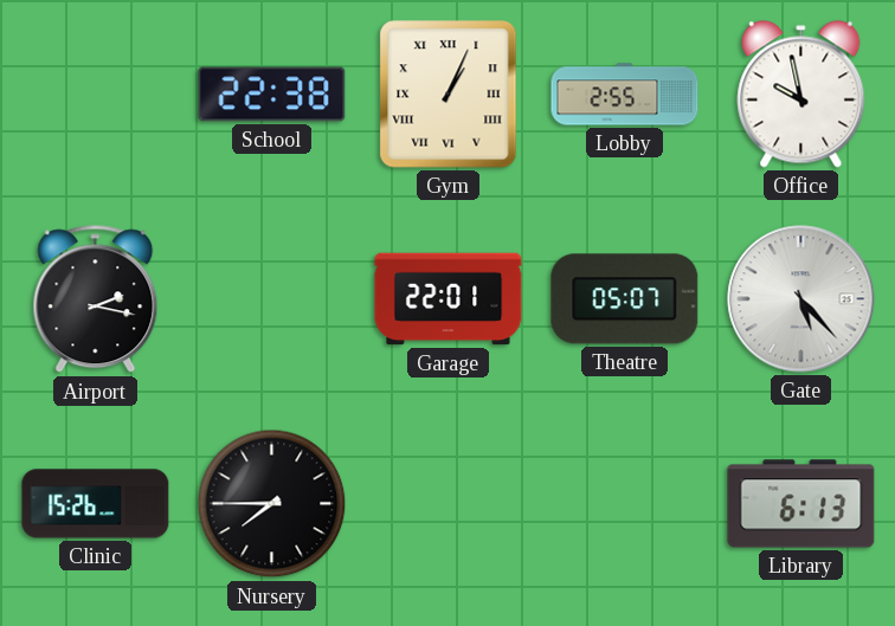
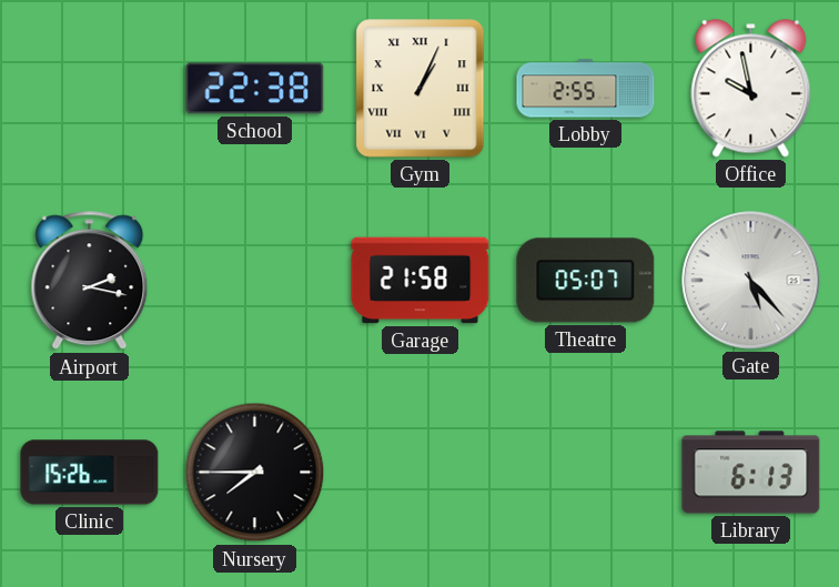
Garage: 22:01 -> 21:58
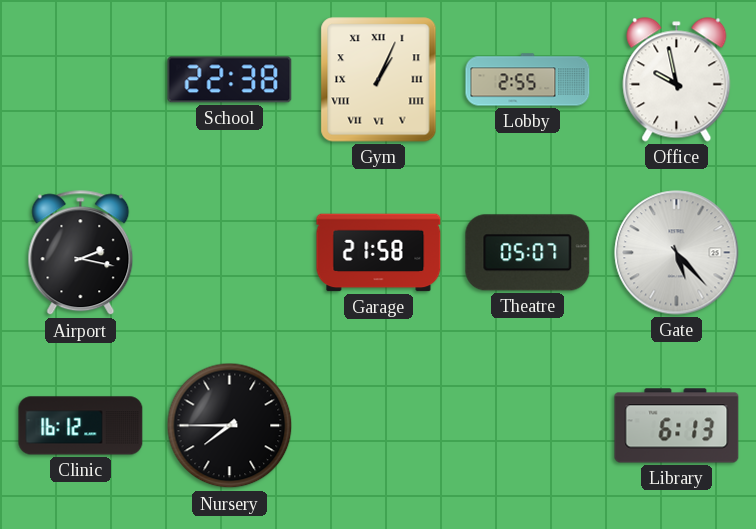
Clinic: 15:26 -> 16:12
